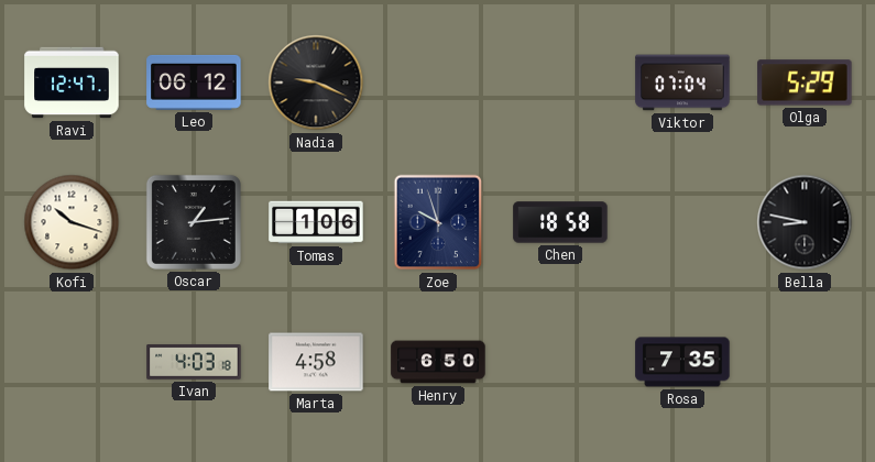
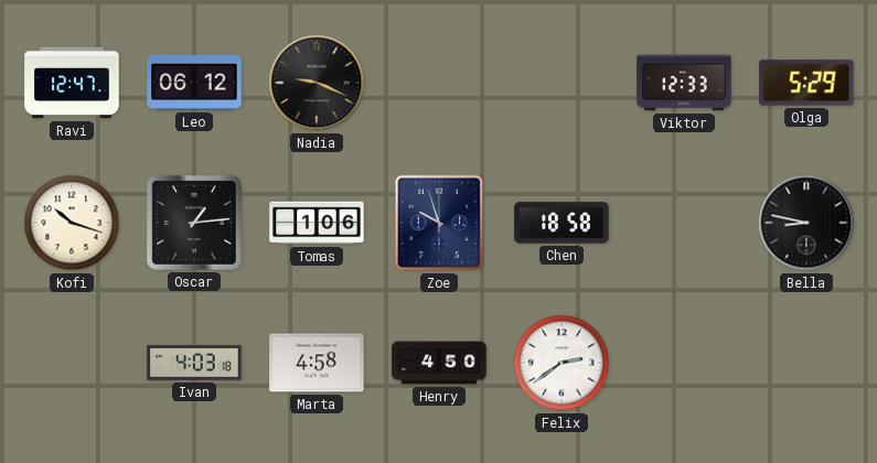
Viktor: 07:04 -> 12:33
Henry: 6:50 -> 4:50
Felix: none -> 2:39
Rosa: 7:35 -> none
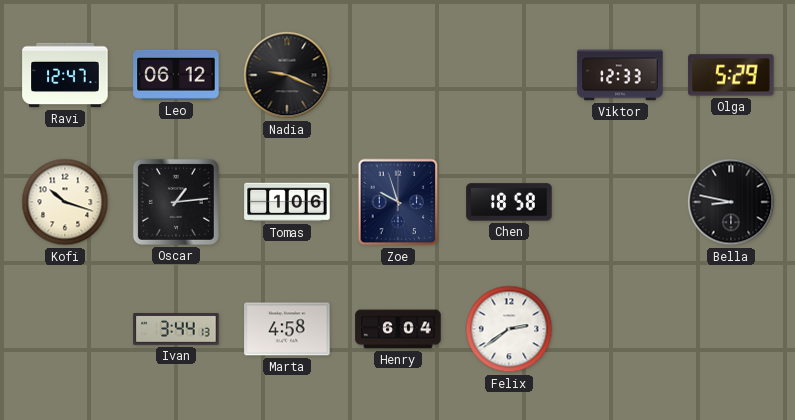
Ivan: 4:03 -> 3:44
Henry: 4:50 -> 6:04
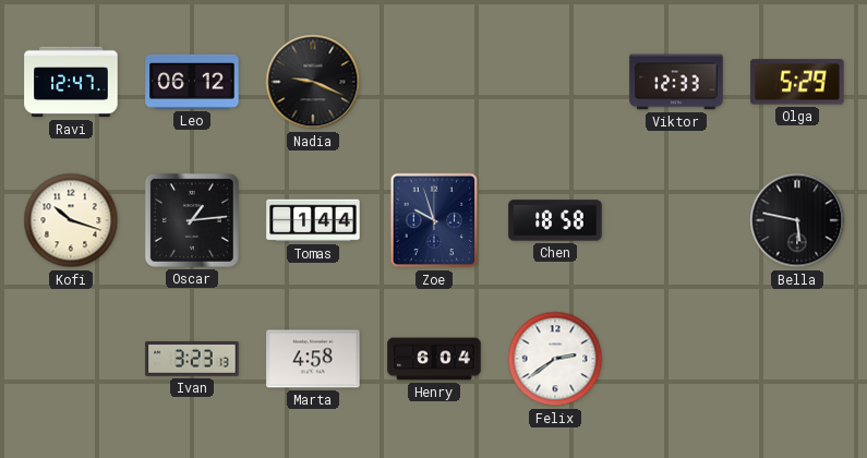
Tomas: 1:06 -> 1:44
Bella: 8:47 -> 5:47
Ivan: 3:44 -> 3:23
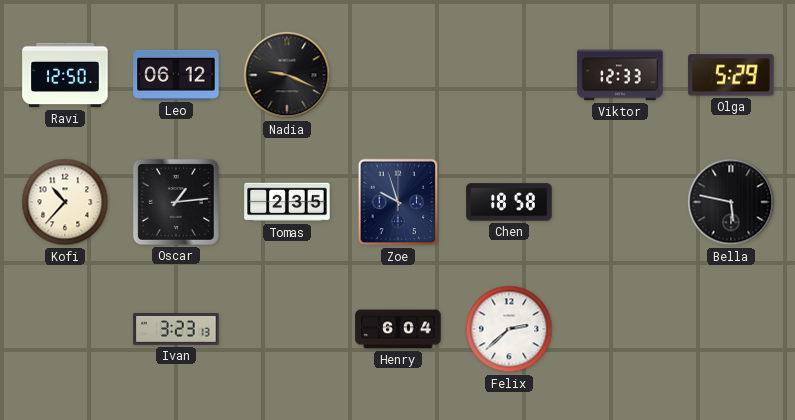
Ravi: 12:47 -> 12:50
Kofi: 10:18 -> 10:37
Tomas: 1:44 -> 2:35
Marta: 4:58 -> none
Felix: 2:39 -> 2:38
